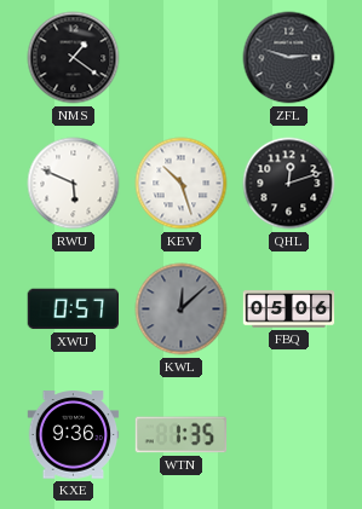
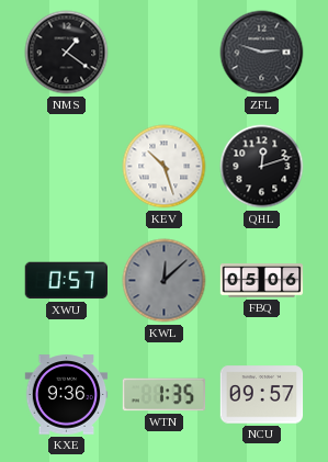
RWU: 5:49 -> none
NCU: none -> 09:57
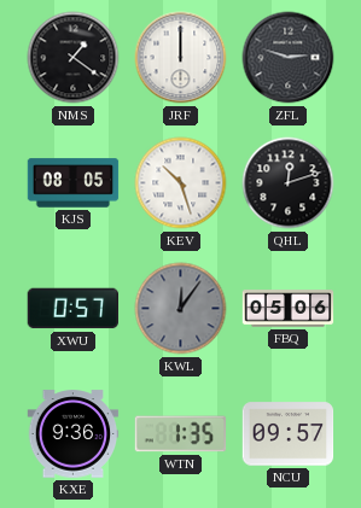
JRF: none -> 12:00
KJS: none -> 08:05
KWL: 12:08 -> 12:06
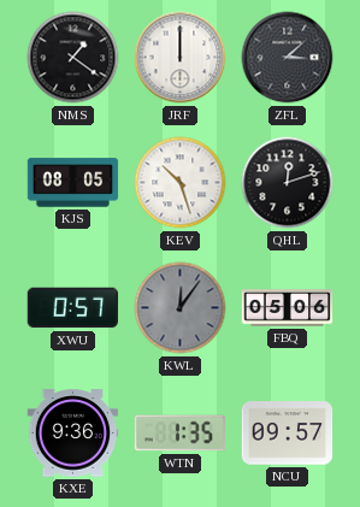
ZFL: 2:48 -> 3:08
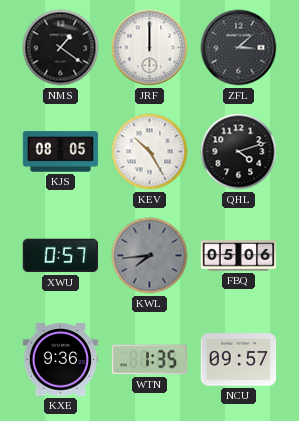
KEV: 10:27 -> 10:25
QHL: 12:12 -> 4:12
KWL: 12:06 -> 7:44
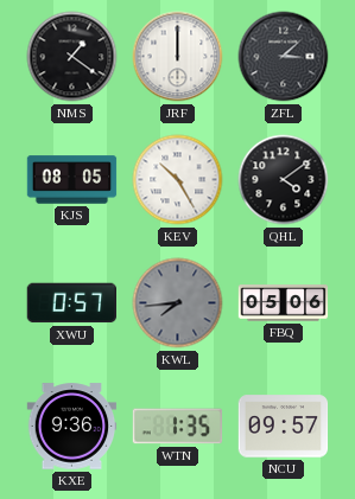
QHL: 4:12 -> 4:09
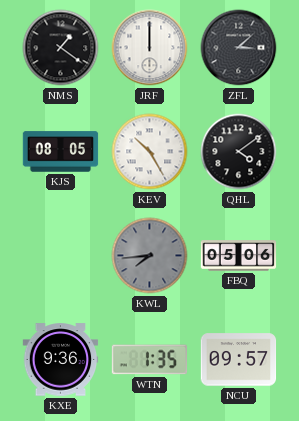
XWU: 0:57 -> none
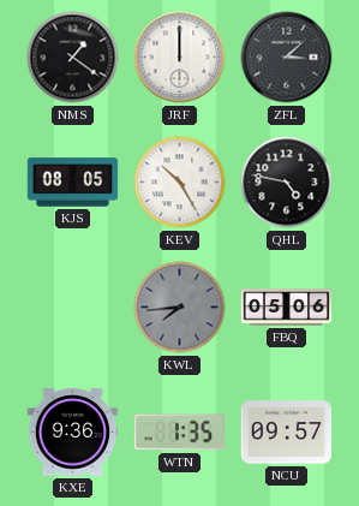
QHL: 4:09 -> 4:47
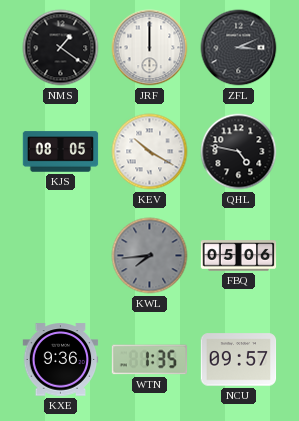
ZFL: 3:08 -> 3:11
KEV: 10:25 -> 10:20
